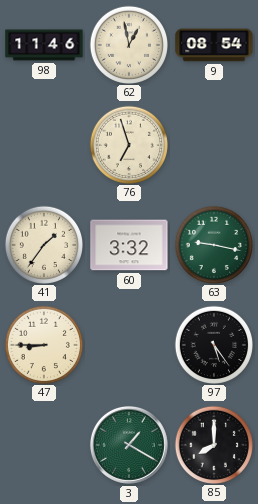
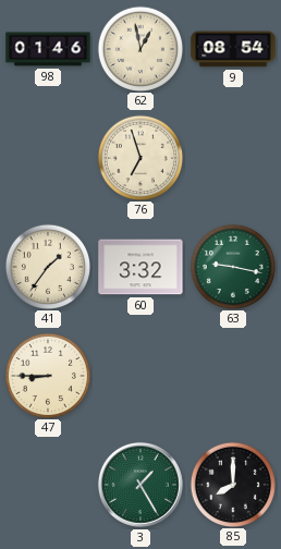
98: 11:46 -> 01:46
97: 5:24 -> none
3: 1:20 -> 1:25
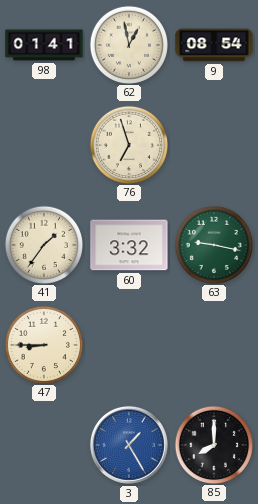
98: 01:46 -> 01:41
3 dial: green -> blue
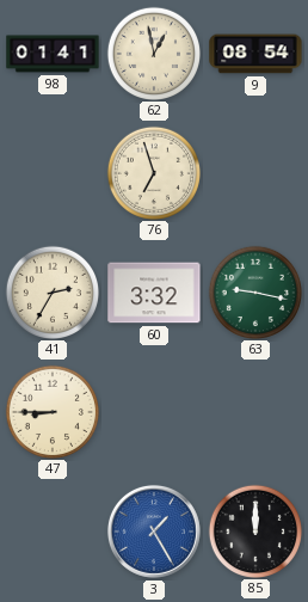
41: 1:36 -> 2:35
85: 8:00 -> 12:00
